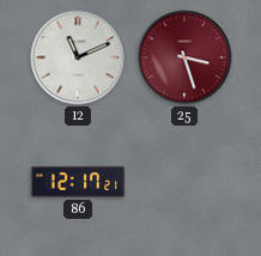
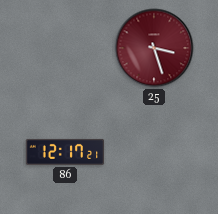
12: 11:11 -> none
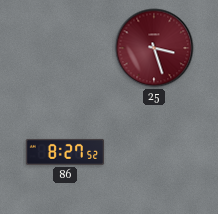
86: 12:17 -> 8:27
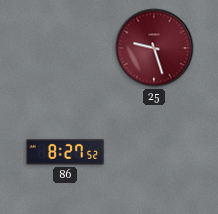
25: 3:27 -> 9:27
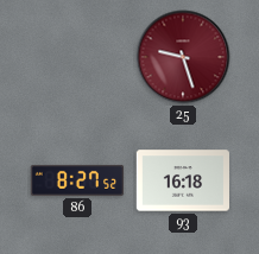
93: none -> 16:18
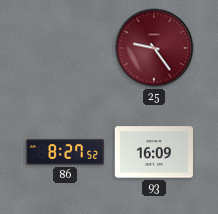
25: 9:27 -> 9:24
93: 16:18 -> 16:09
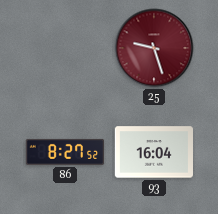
25: 9:24 -> 9:27
93: 16:09 -> 16:04
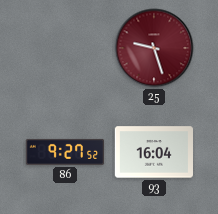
86: 8:27 -> 9:27
